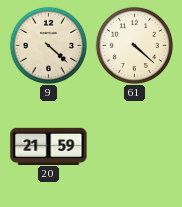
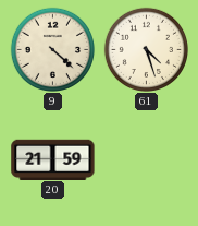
61: 4:22 -> 4:27
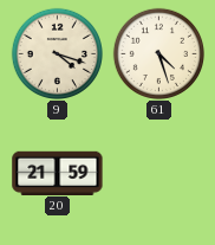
9: 4:22 -> 4:18
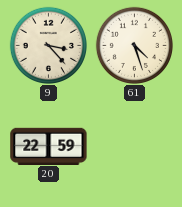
9: 4:18 -> 3:23
20: 21:59 -> 22:59
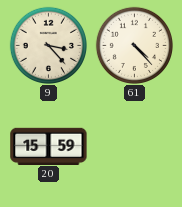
61: 4:27 -> 4:23
20: 22:59 -> 15:59
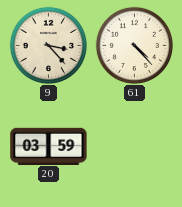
20: 15:59 -> 03:59
